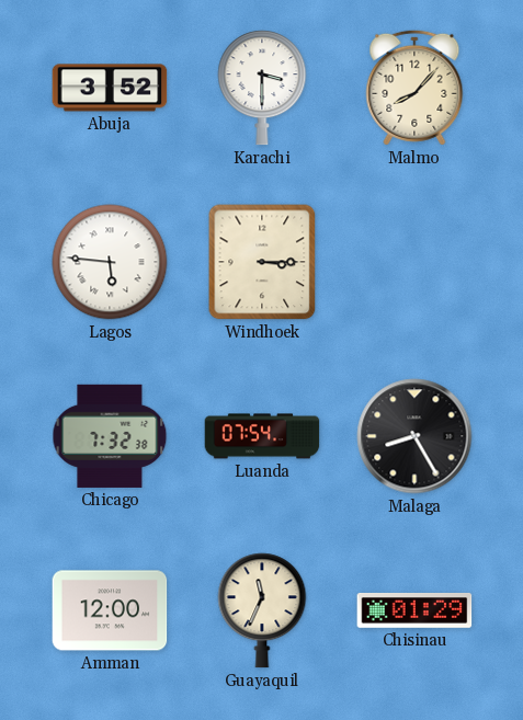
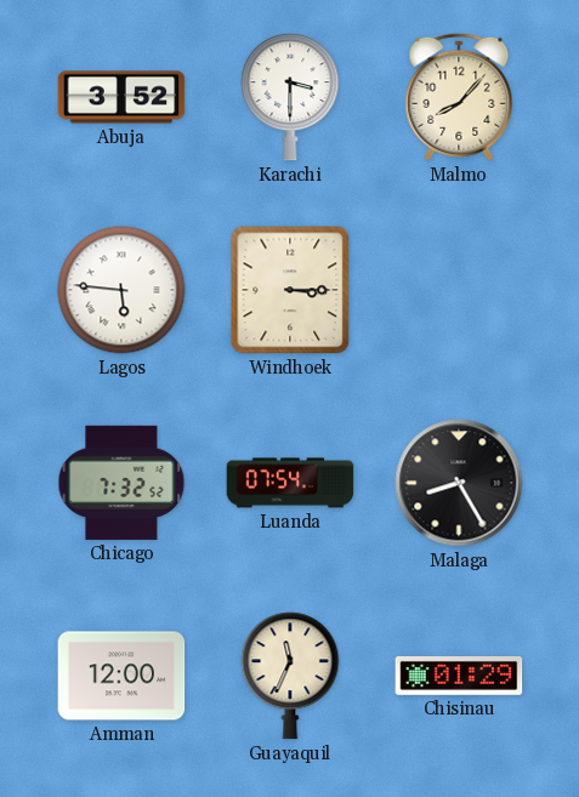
Chicago: 7:32:38 -> 7:32:52
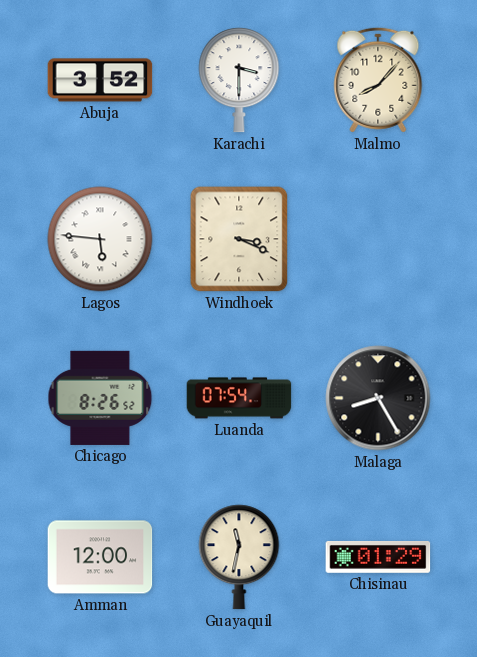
Windhoek: 3:15 -> 3:19
Chicago: 7:32 -> 8:26
Guayaquil: 11:34 -> 11:32
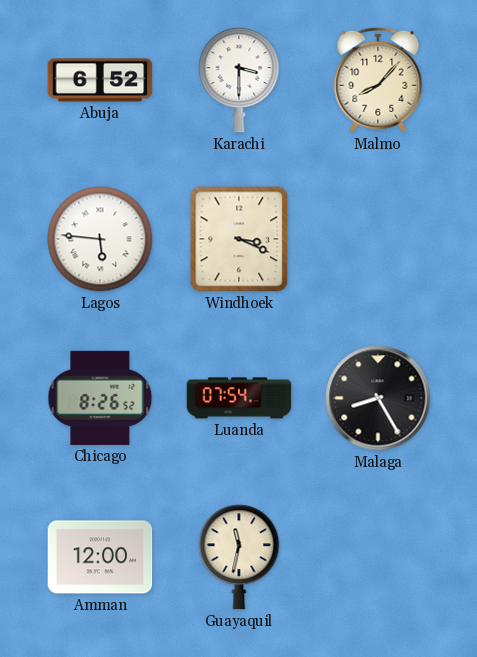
Abuja: 3:52 -> 6:52
Chisinau: 01:29 -> none
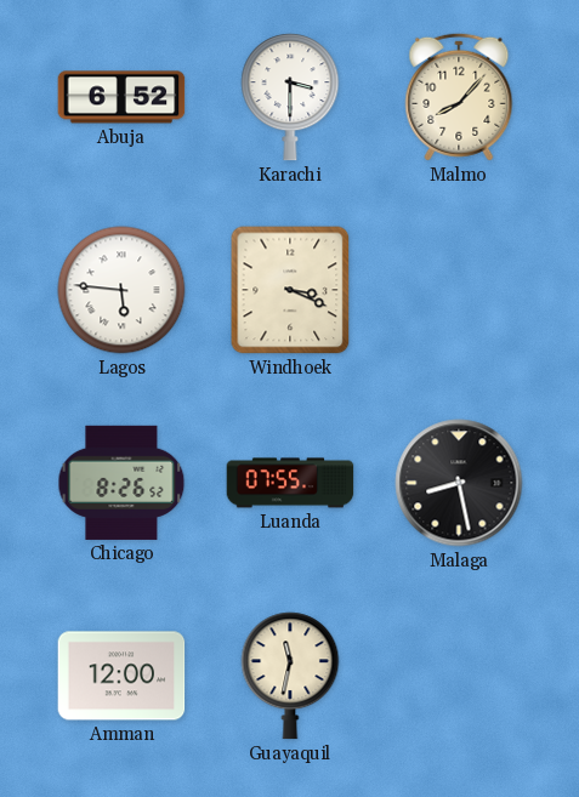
Luanda: 07:54 -> 07:55
Malaga: 8:25 -> 8:28
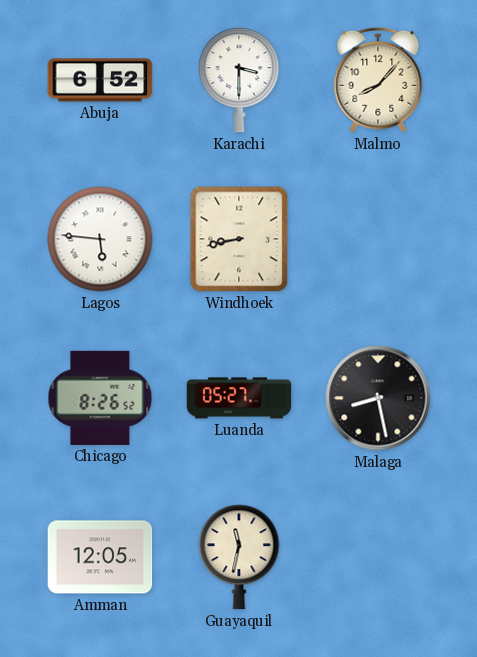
Windhoek: 3:19 -> 8:43
Luanda: 07:55 -> 05:27
Amman: 12:00 -> 12:05
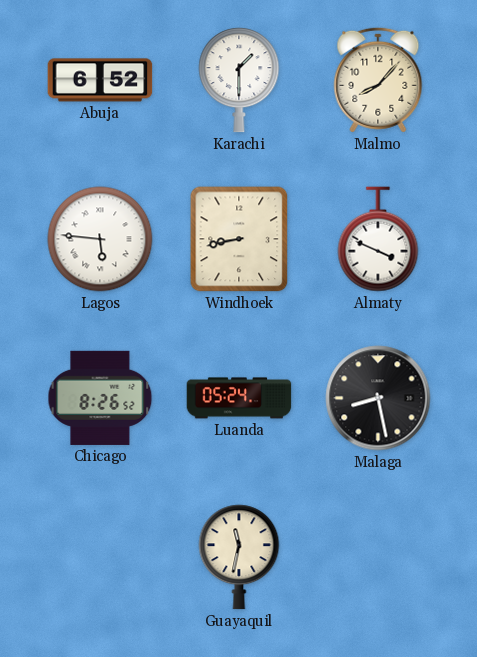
Karachi: 3:30 -> 1:30
Almaty: none -> 3:49
Luanda: 05:27 -> 05:24
Amman: 12:05 -> none
